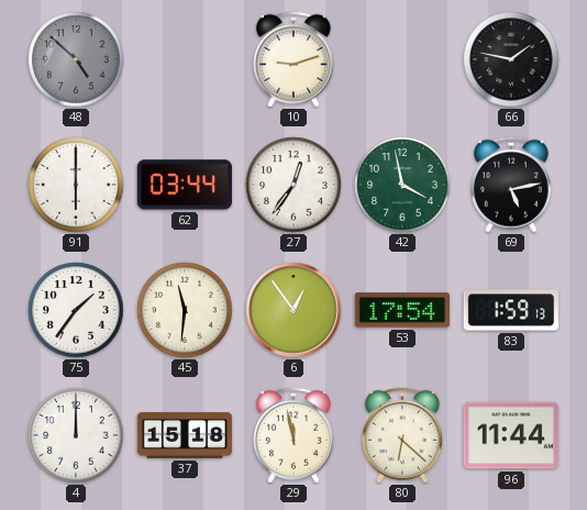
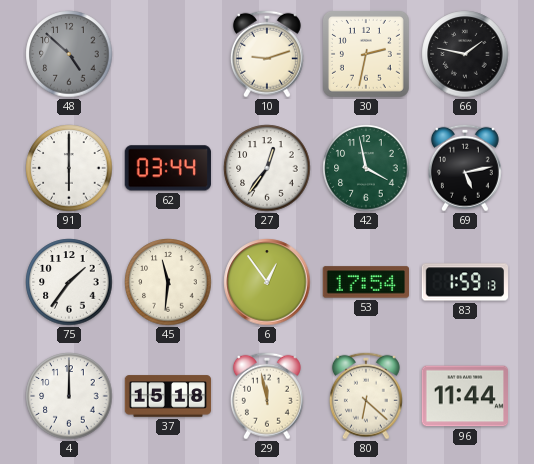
30: none -> 2:32
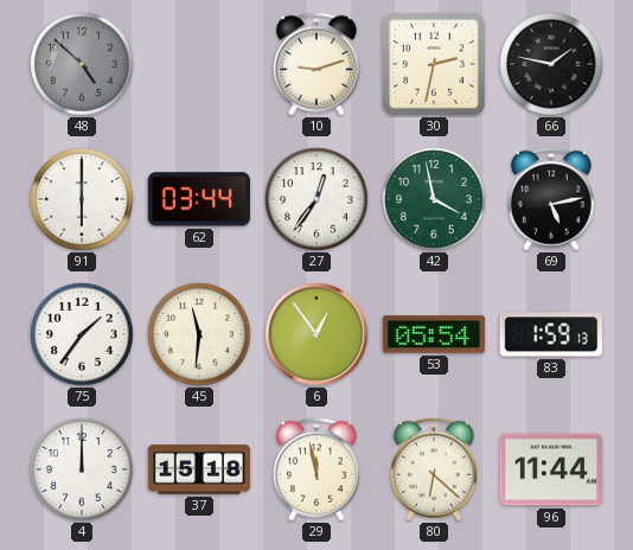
53: 17:54 -> 05:54
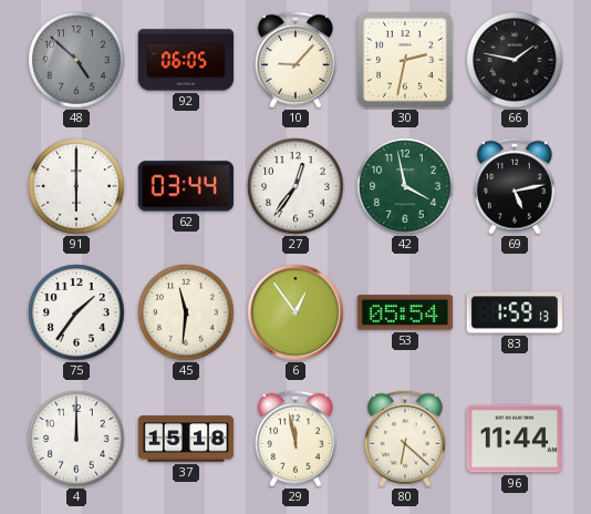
92: none -> 06:05
10: 9:12 -> 9:07
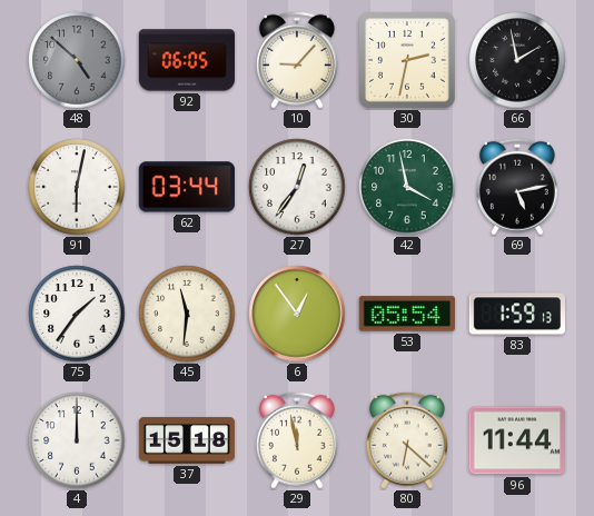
66: 1:47 -> 1:58
91: 6:00 -> 6:02
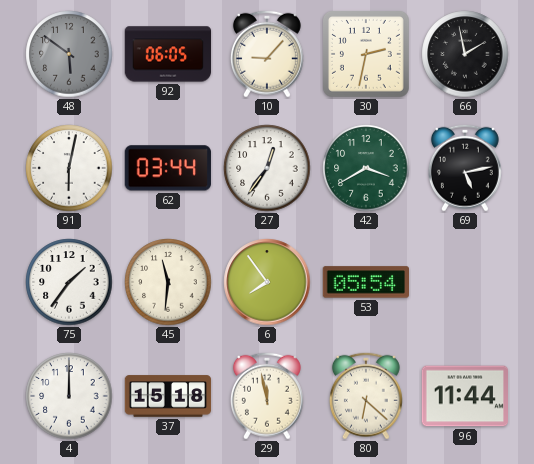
48: 4:52 -> 5:51
42: 3:58 -> 3:40
6: 12:54 -> 7:54
83: 1:59 -> none
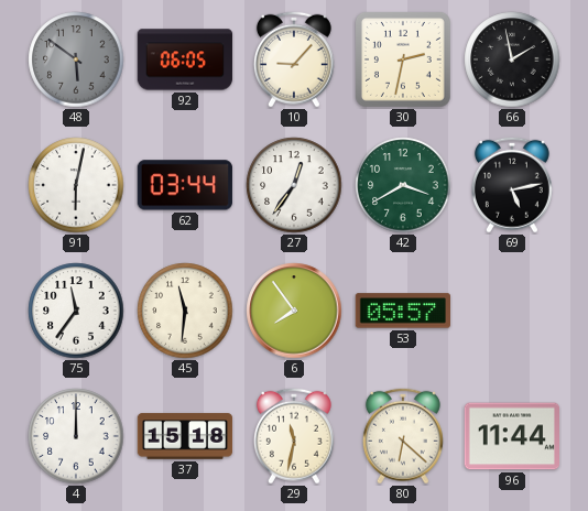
75: 1:36 -> 11:36
53: 05:54 -> 05:57
29: 11:58 -> 11:32
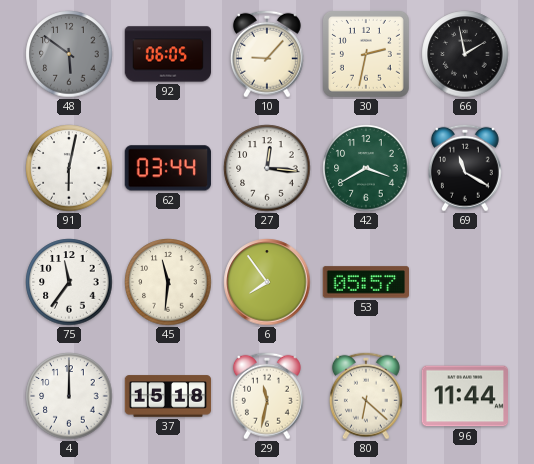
27: 12:36 -> 12:16
69: 5:13 -> 11:20
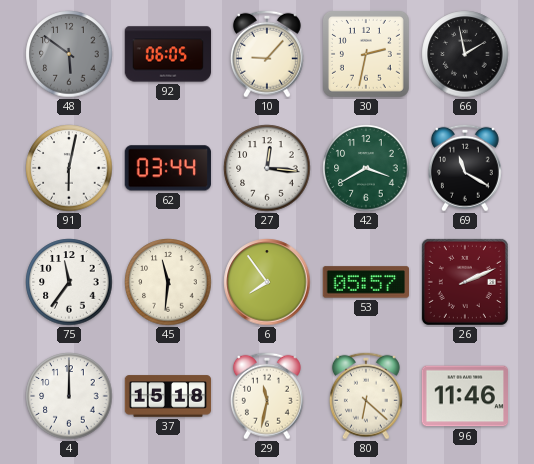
26: none -> 2:11
96: 11:44 -> 11:46
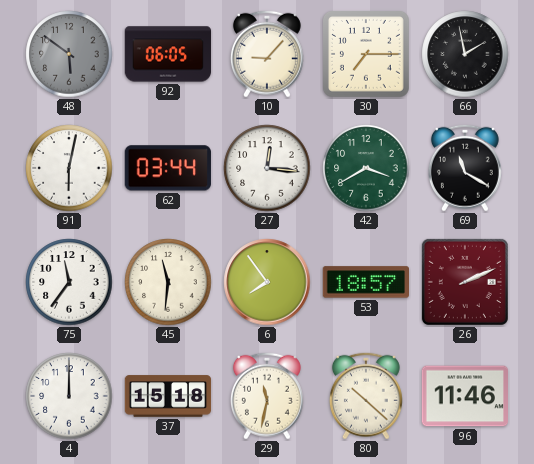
30: 2:32 -> 7:15
53: 05:57 -> 18:57
80: 6:22 -> 10:22
